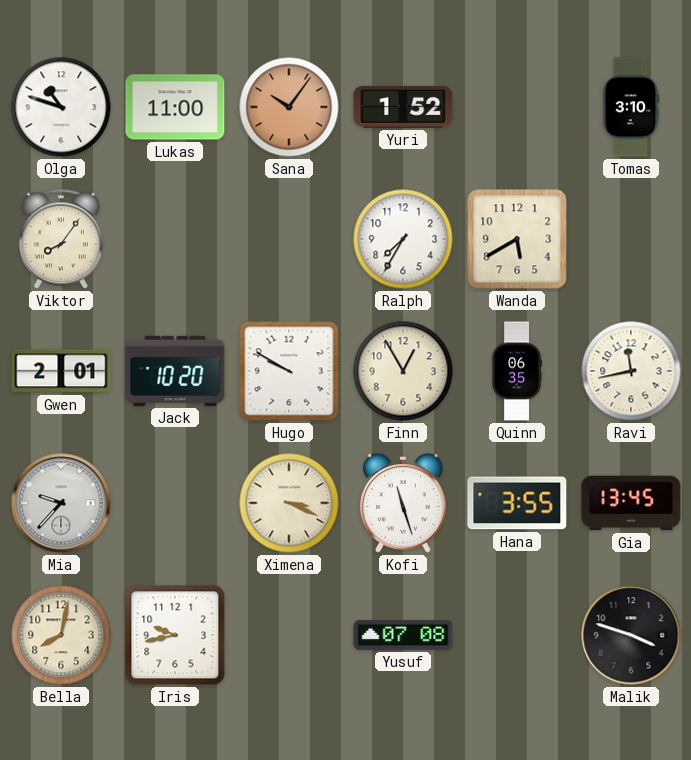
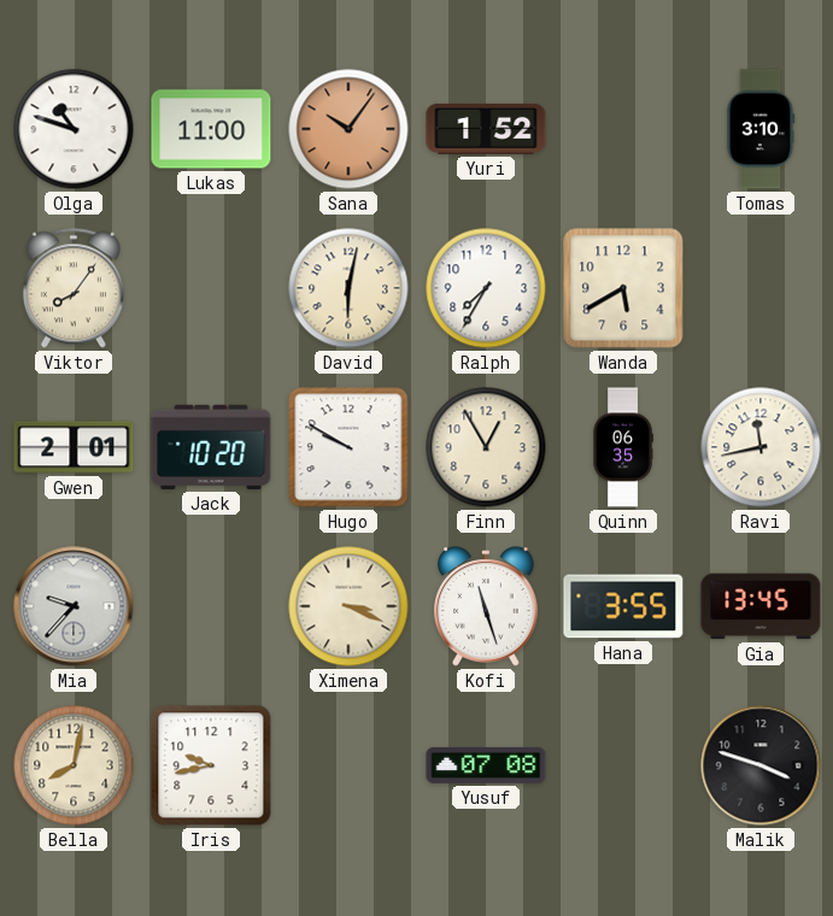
David: none -> 6:02
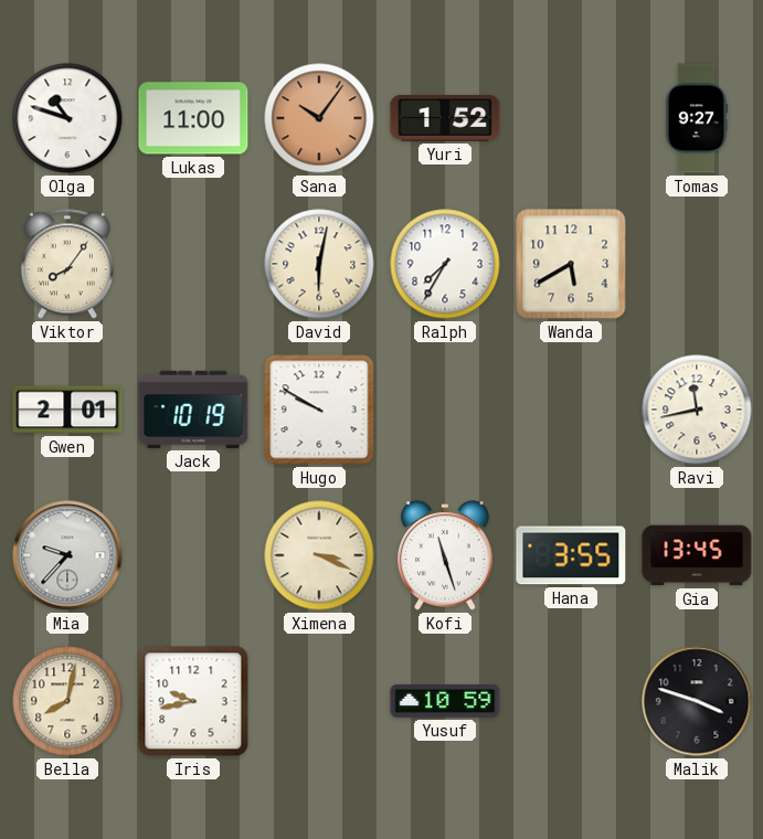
Tomas: 3:10 -> 9:27
Jack: 10:20 -> 10:19
Finn: 12:55 -> none
Quinn: 06:35 -> none
Yusuf: 07:08 -> 10:59
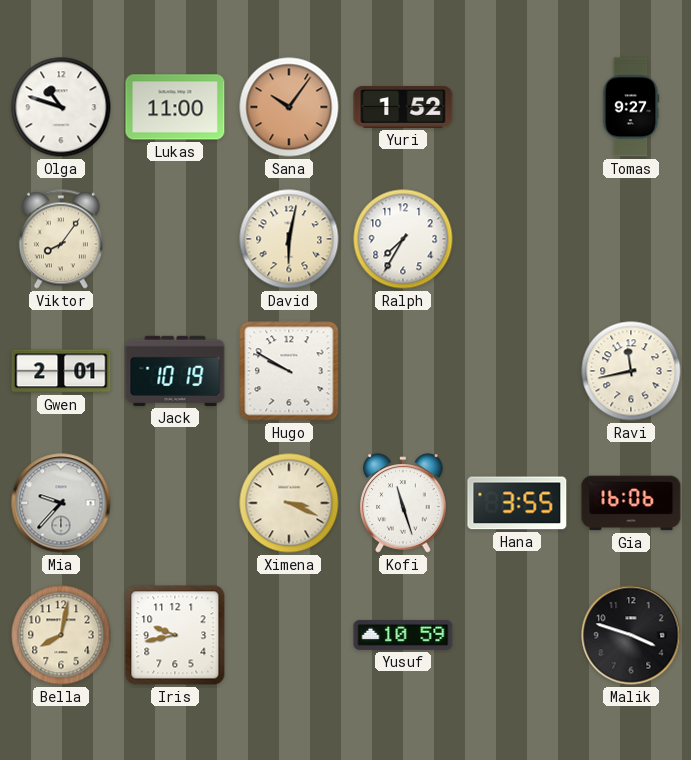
Wanda: 5:40 -> none
Gia: 13:45 -> 16:06
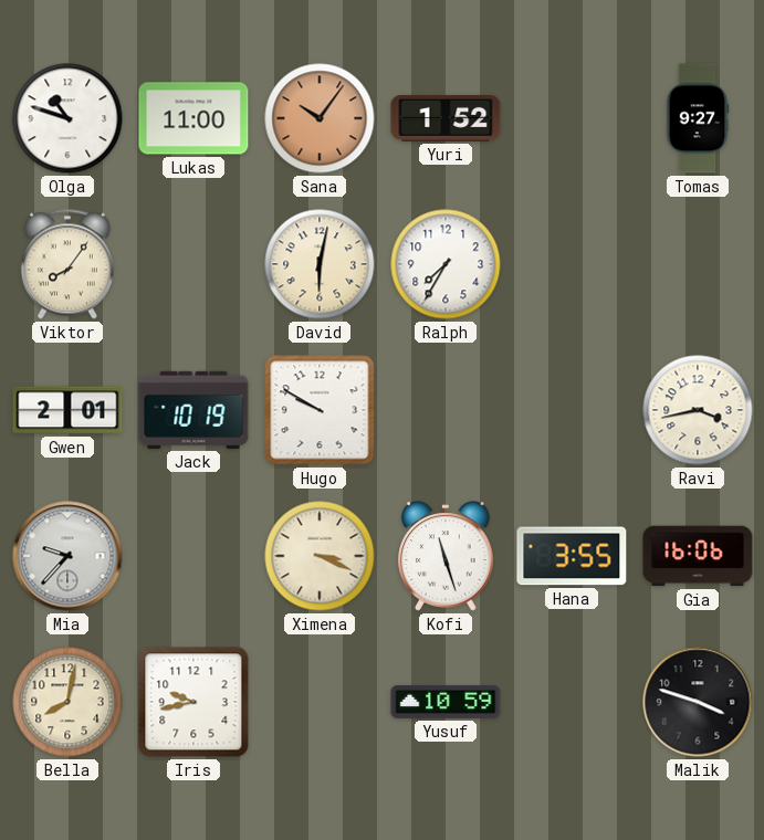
Ravi: 11:43 -> 3:43
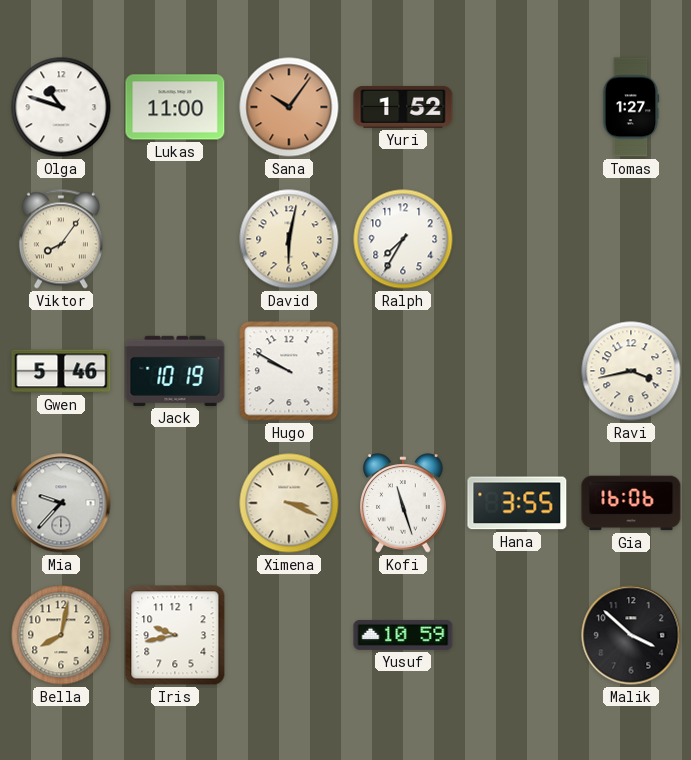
Tomas: 9:27 -> 1:27
Gwen: 2:01 -> 5:46
Malik: 3:48 -> 3:52
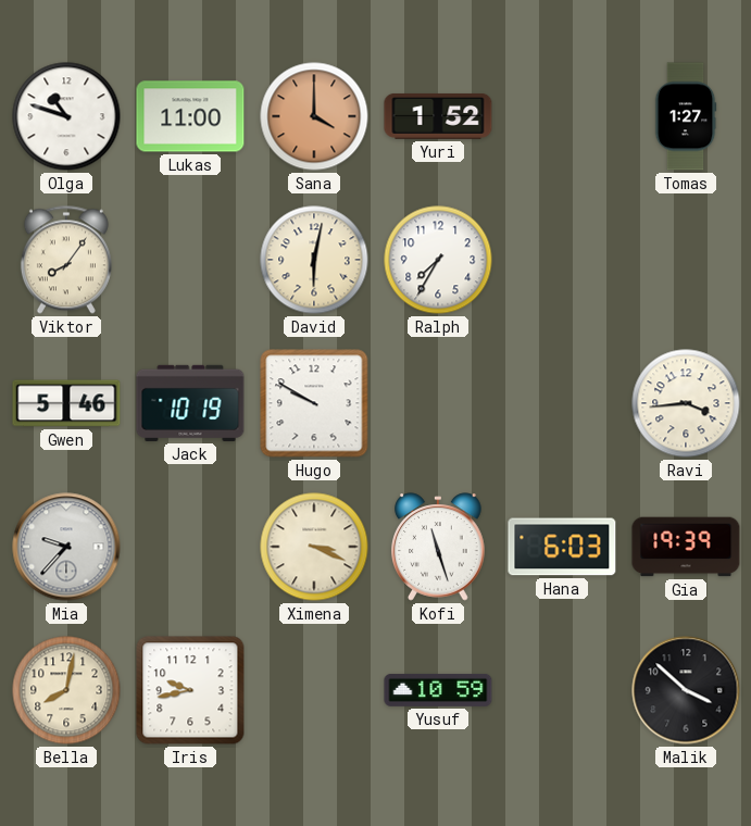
Sana: 10:06 -> 4:00
Ravi: 3:43 -> 3:44
Hana: 3:55 -> 6:03
Gia: 16:06 -> 19:39
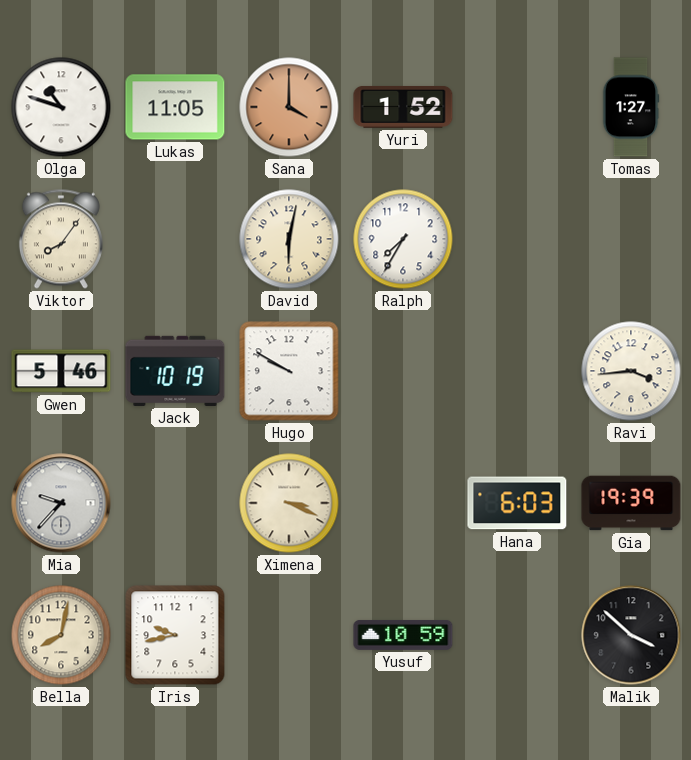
Lukas: 11:00 -> 11:05
Kofi: 11:27 -> none
